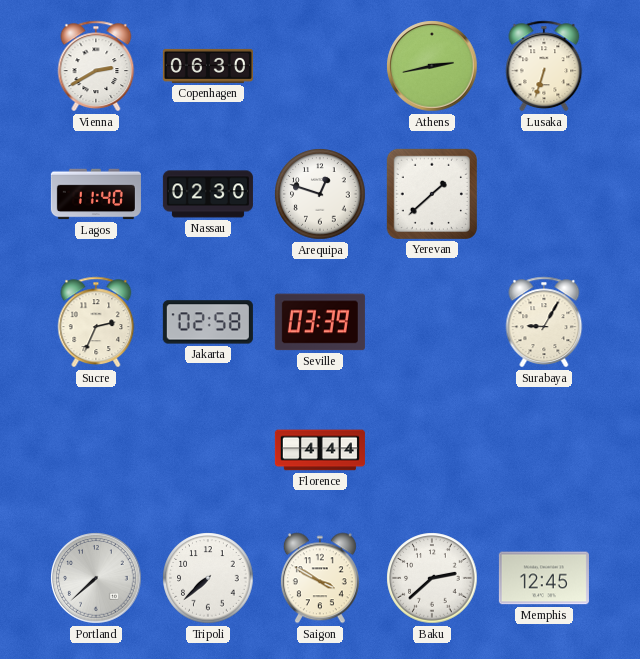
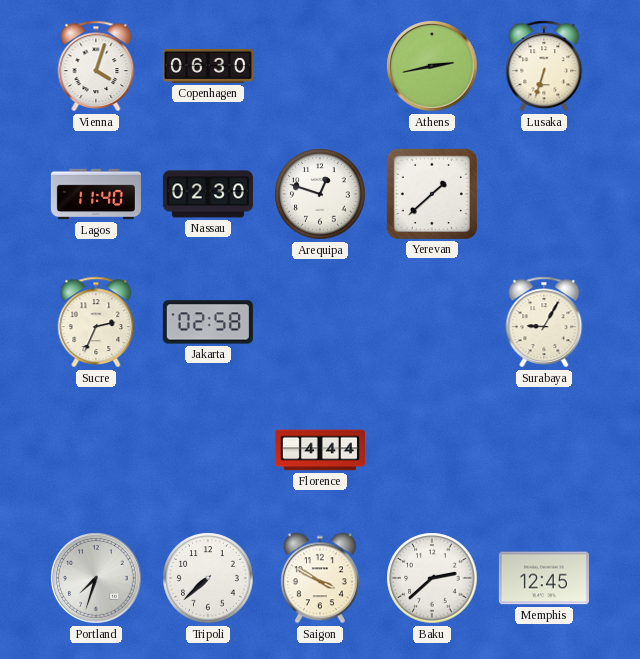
Vienna: 2:40 -> 4:03
Seville: 03:39 -> none
Portland: 7:38 -> 7:33
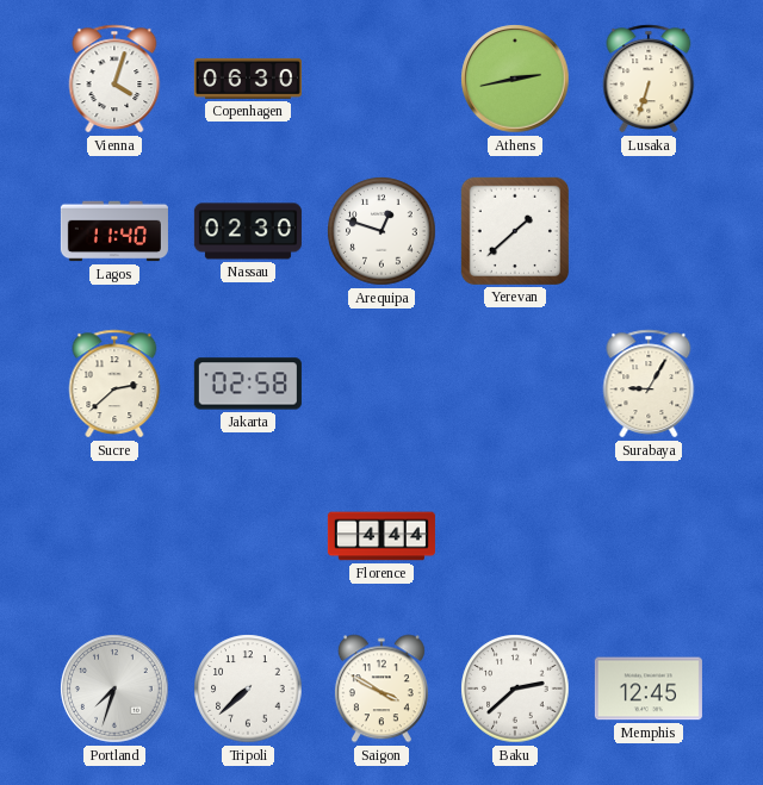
Sucre: 2:34 -> 2:38
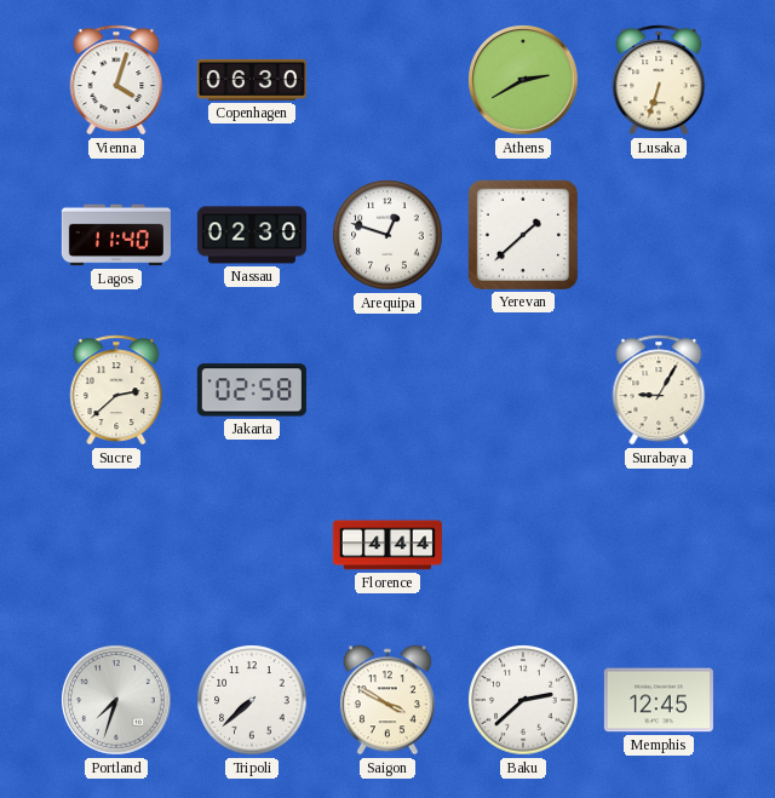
Athens: 2:43 -> 2:40
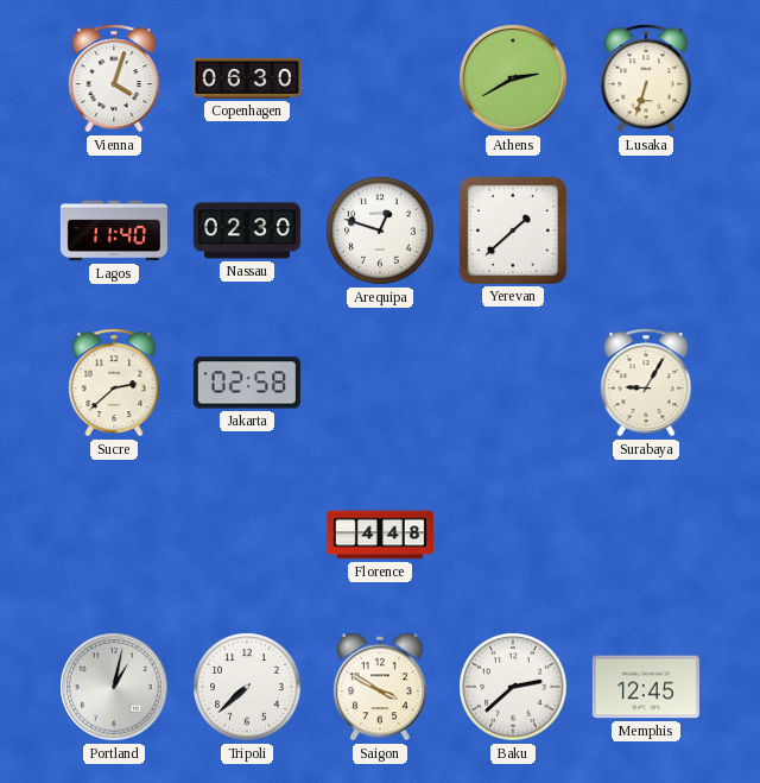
Florence: 4:44 -> 4:48
Portland: 7:33 -> 1:02
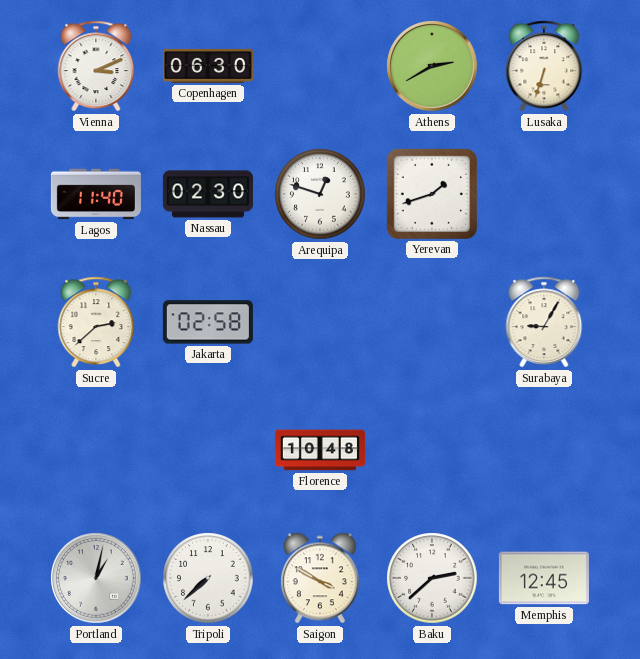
Vienna: 4:03 -> 3:11
Yerevan: 1:38 -> 1:42
Florence: 4:48 -> 10:48
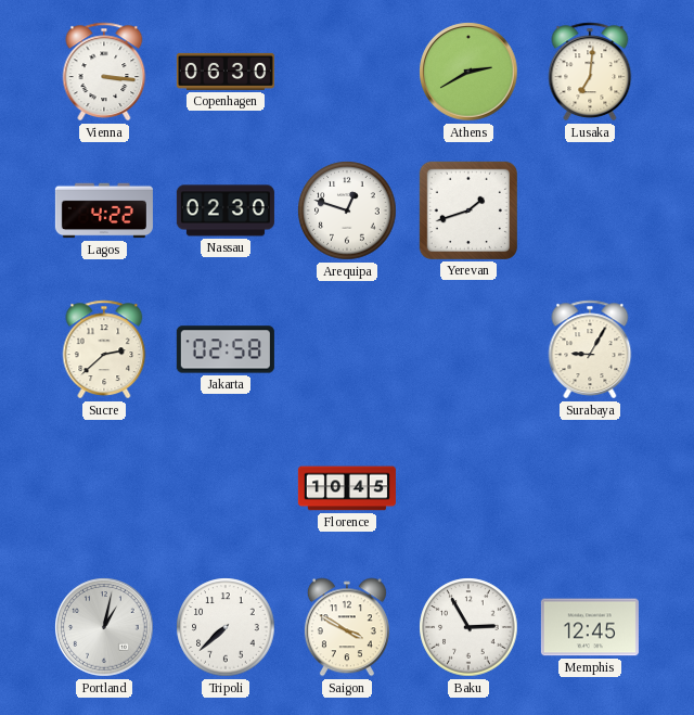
Vienna: 3:11 -> 3:16
Lusaka: 6:33 -> 7:01
Lagos: 11:40 -> 4:22
Florence: 10:48 -> 10:45
Baku: 2:38 -> 2:55
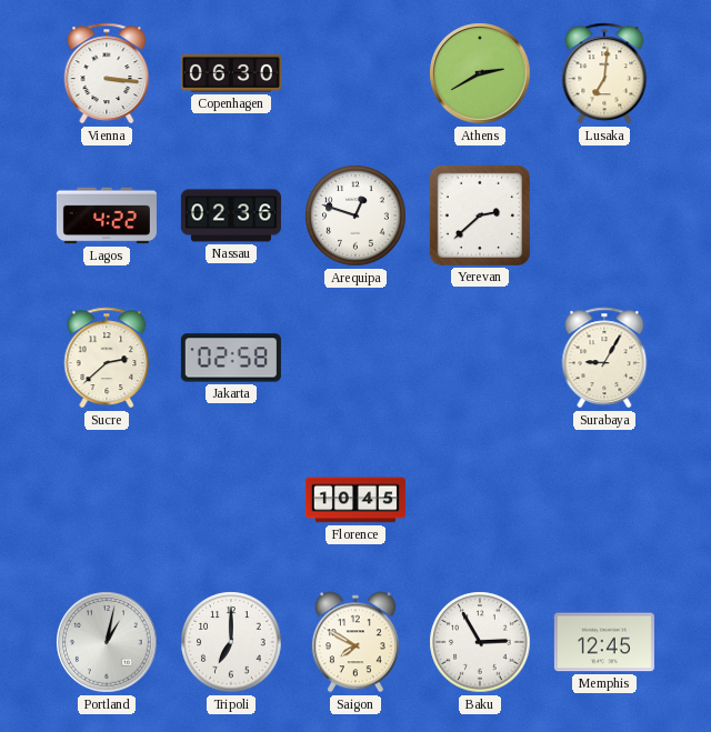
Nassau: 02:30 -> 02:36
Yerevan: 1:42 -> 2:38
Tripoli: 7:38 -> 7:00
Saigon: 3:50 -> 7:50
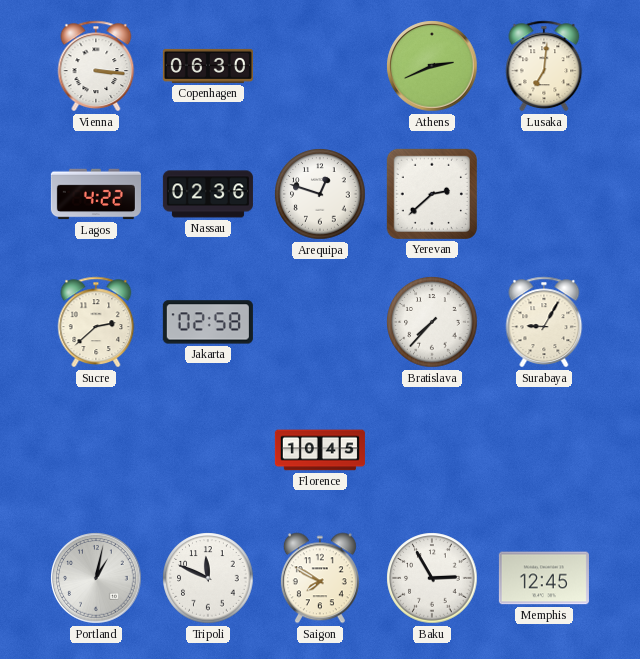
Athens: 2:40 -> 2:41
Bratislava: none -> 7:37
Tripoli: 7:00 -> 11:49
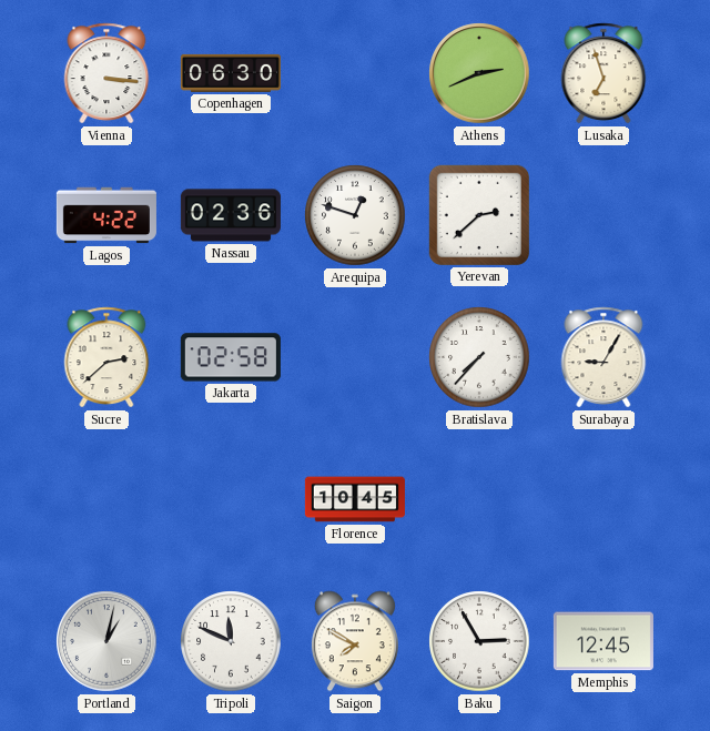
Lusaka: 7:01 -> 6:57
